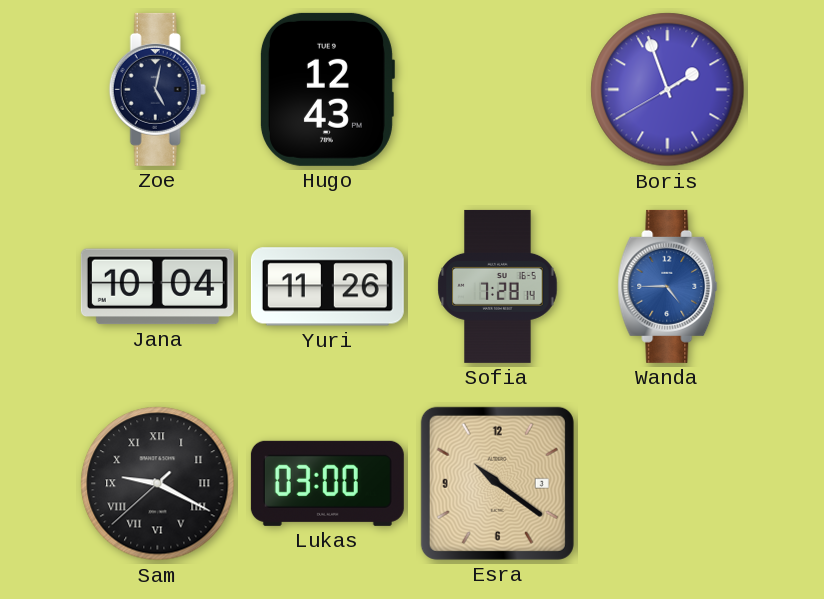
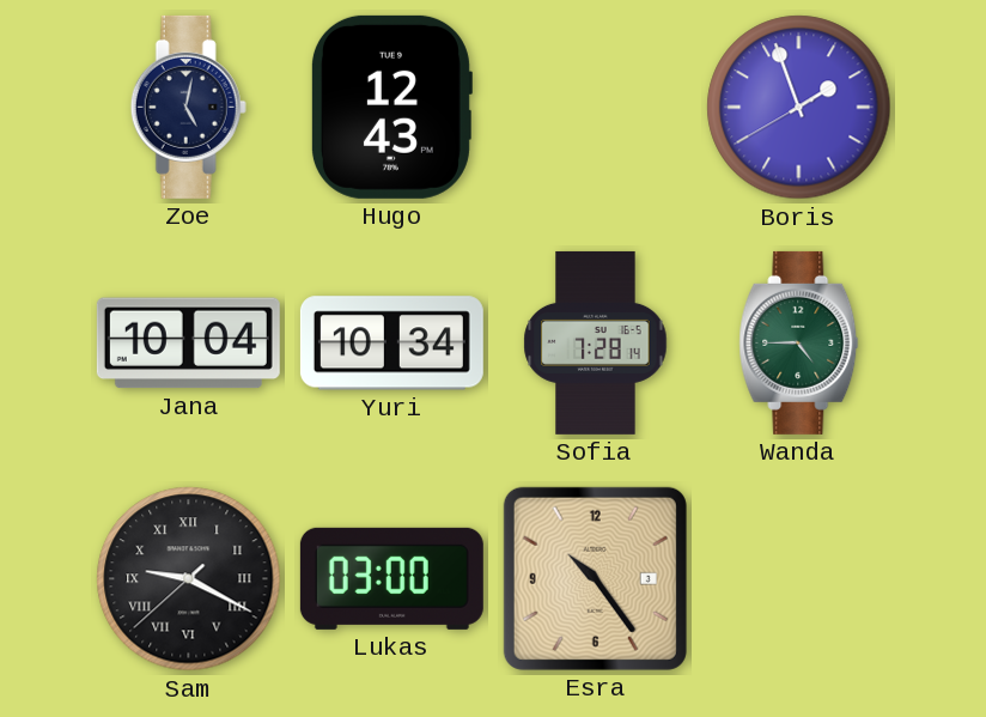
Yuri: 11:26 -> 10:34
Wanda dial: blue -> green
Esra: 10:21 -> 10:24
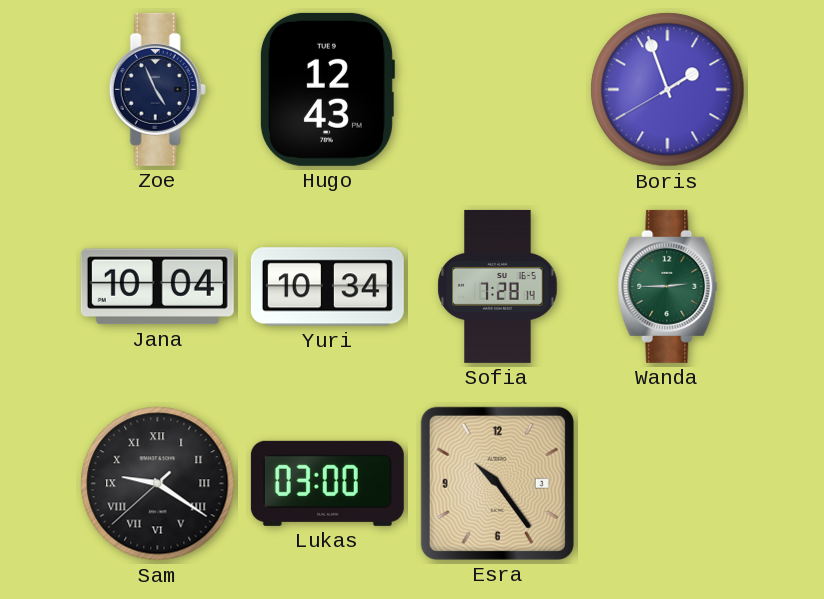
Zoe: 5:02 -> 4:56
Wanda: 4:45 -> 2:45
Sam: 9:19 -> 9:20
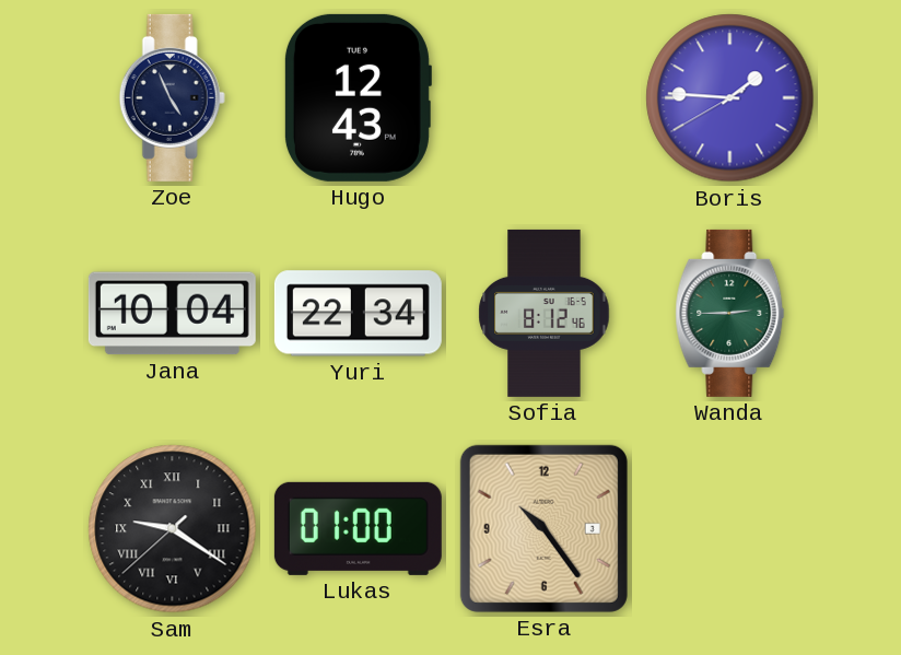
Boris: 1:56 -> 1:45
Yuri: 10:34 -> 22:34
Sofia: 7:28 -> 8:12
Lukas: 03:00 -> 01:00
